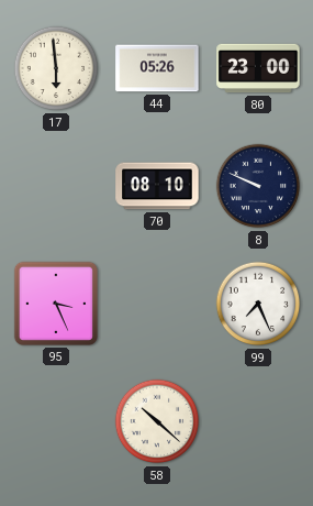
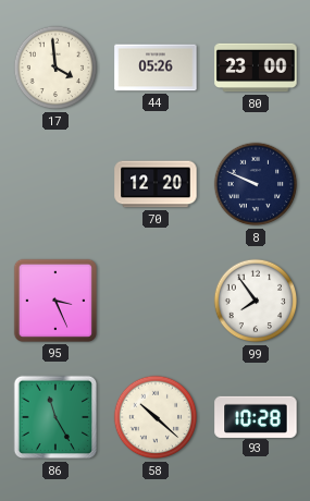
17: 5:59 -> 3:59
70: 08:10 -> 12:20
99: 7:26 -> 7:54
86: none -> 11:25
93: none -> 10:28
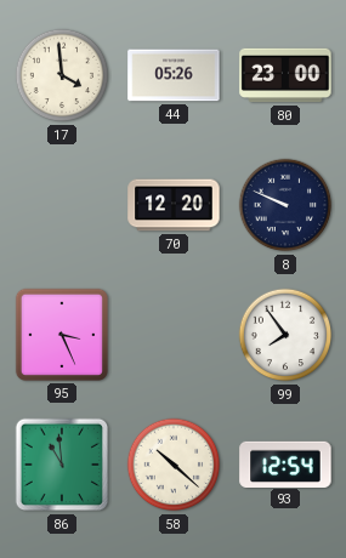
86: 11:25 -> 10:59
93: 10:28 -> 12:54
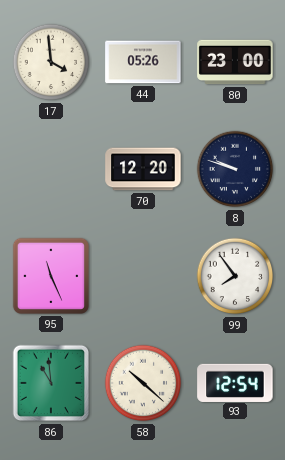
8: 9:49 -> 9:48
95: 3:26 -> 11:26
